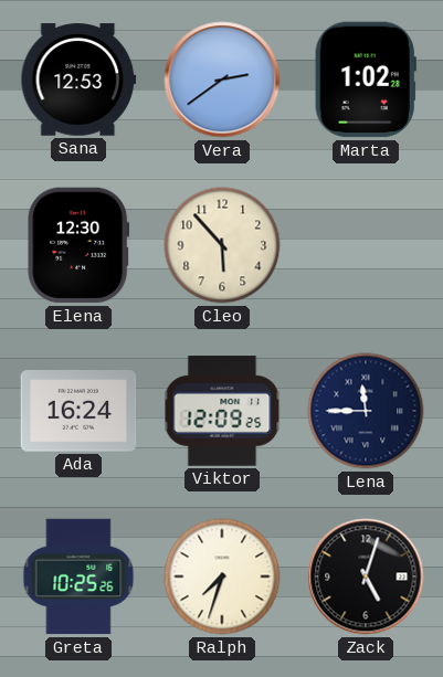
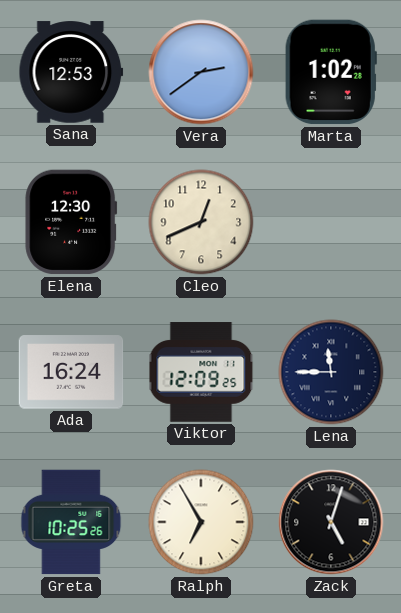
Cleo: 5:53 -> 12:41
Ralph: 7:33 -> 6:55
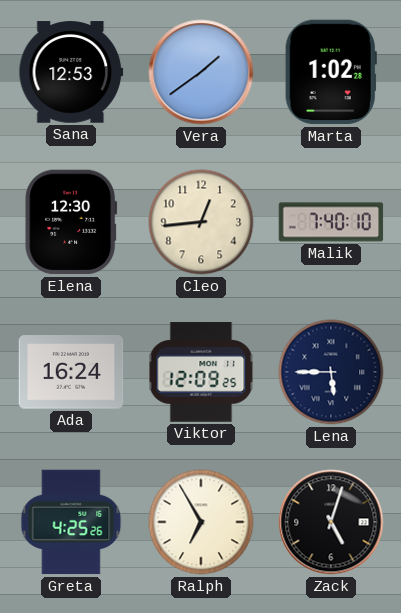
Vera: 2:39 -> 1:39
Cleo: 12:41 -> 12:44
Malik: none -> 7:40
Lena: 11:45 -> 5:45
Greta: 10:25 -> 4:25
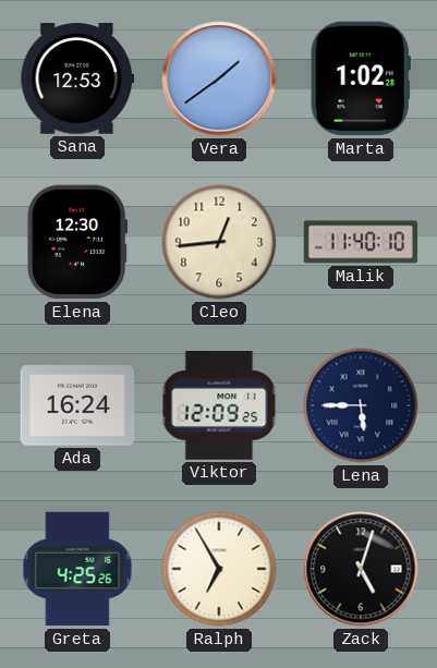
Malik: 7:40 -> 11:40
